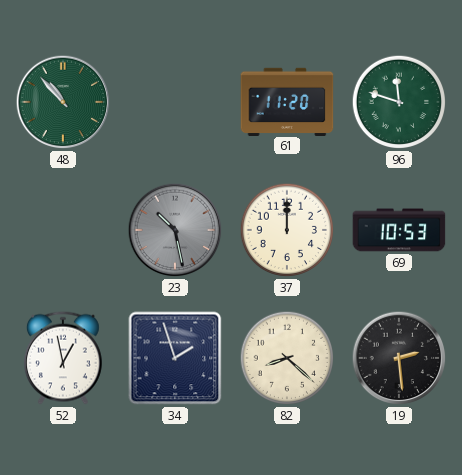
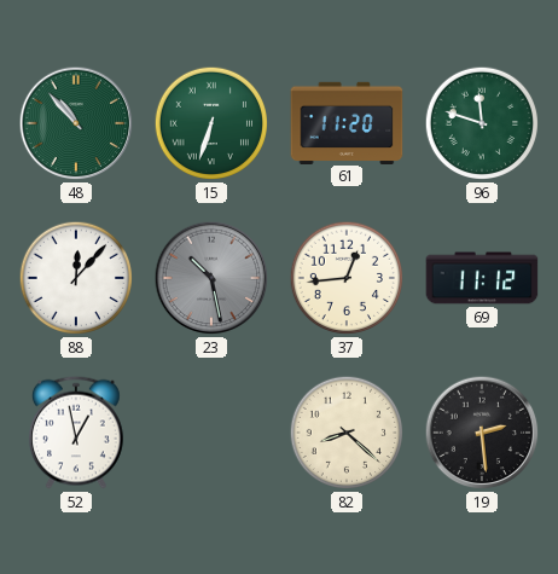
15: none -> 6:33
88: none -> 12:07
37: 12:00 -> 12:44
69: 10:53 -> 11:12
34: 1:57 -> none
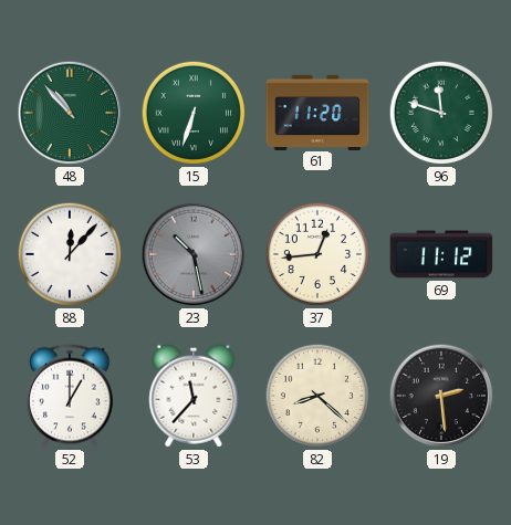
52: 12:58 -> 1:00
53: none -> 11:37
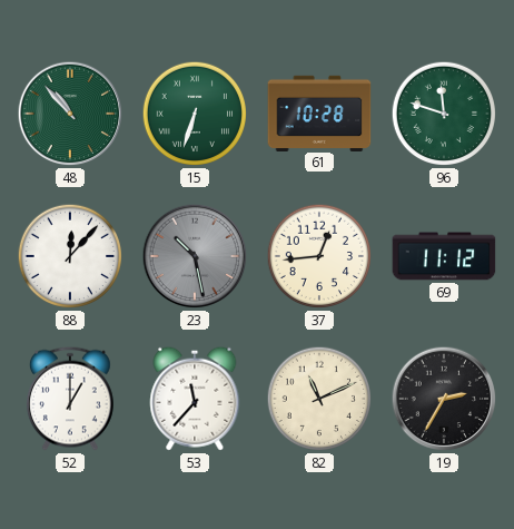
61: 11:20 -> 10:28
82: 8:22 -> 11:11
19: 2:29 -> 2:35
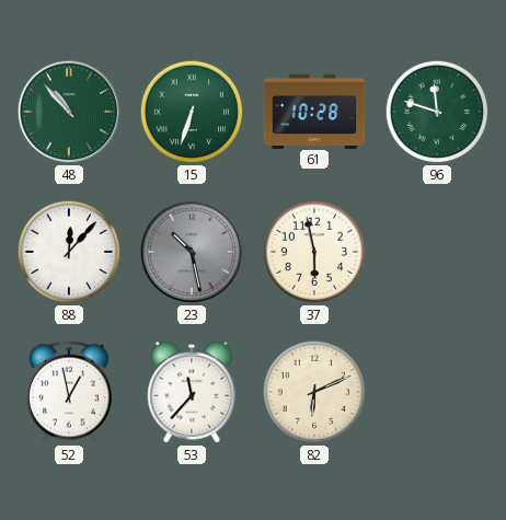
37: 12:44 -> 5:58
69: 11:12 -> none
52: 1:00 -> 12:58
82: 11:11 -> 6:11
19: 2:35 -> none
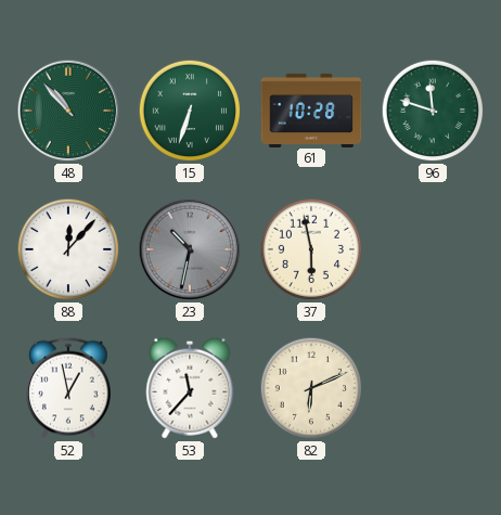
23: 10:28 -> 10:32
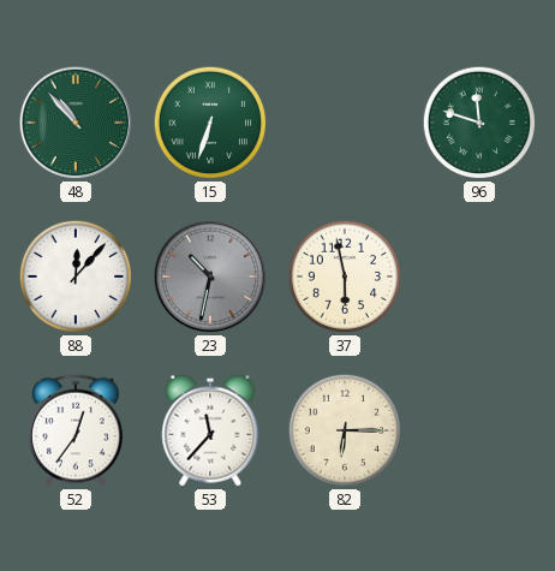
61: 10:28 -> none
52: 12:58 -> 12:36
82: 6:11 -> 6:15
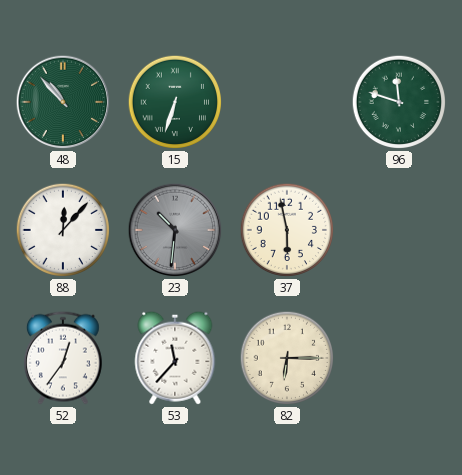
23: 10:32 -> 10:31
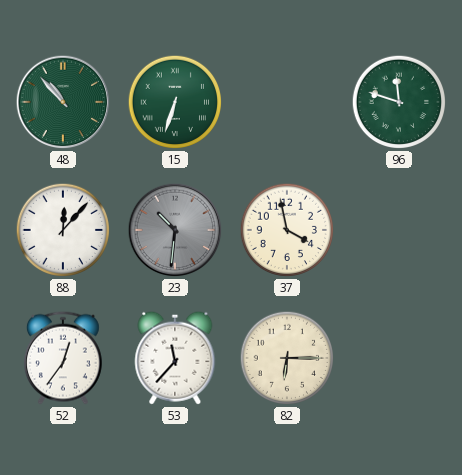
37: 5:58 -> 3:58
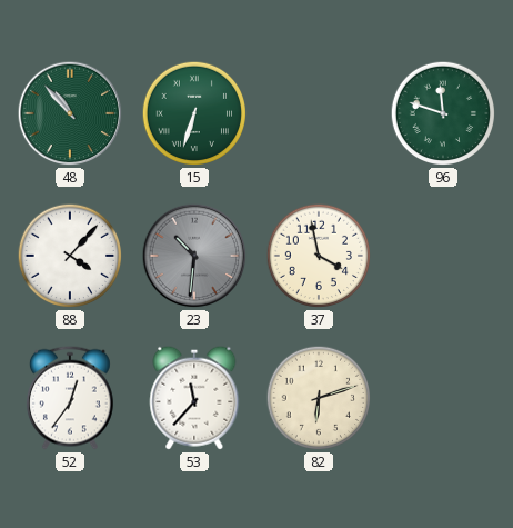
88: 12:07 -> 4:07
82: 6:15 -> 6:12
